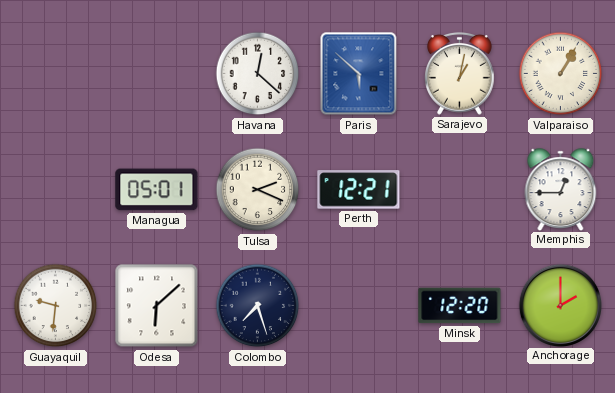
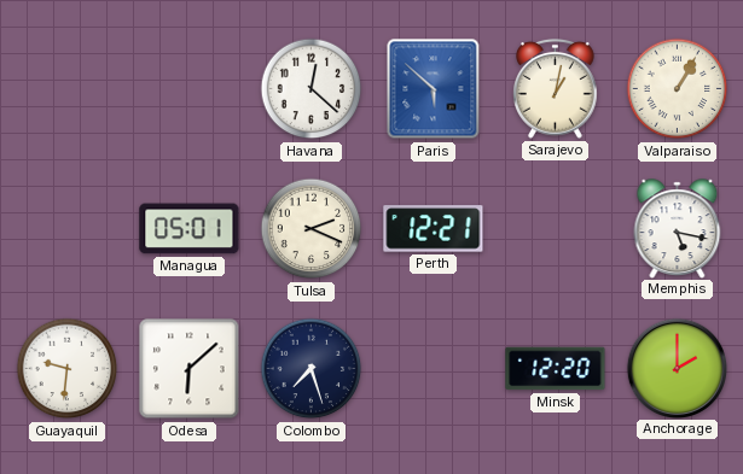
Memphis: 12:45 -> 5:17
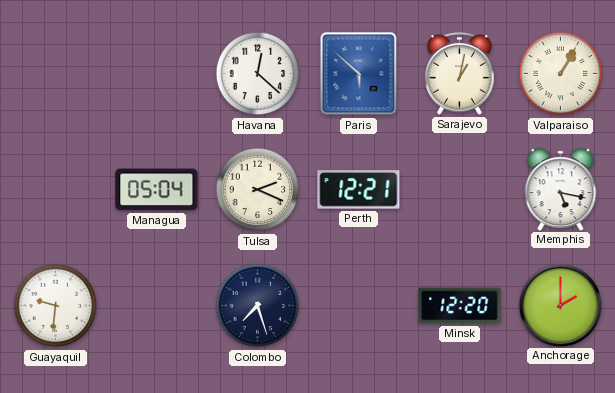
Managua: 05:01 -> 05:04
Odesa: 6:08 -> none
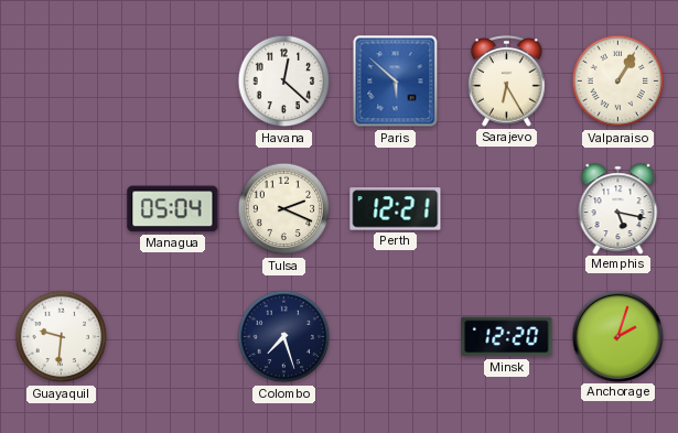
Sarajevo: 1:02 -> 6:25
Anchorage: 2:00 -> 2:03
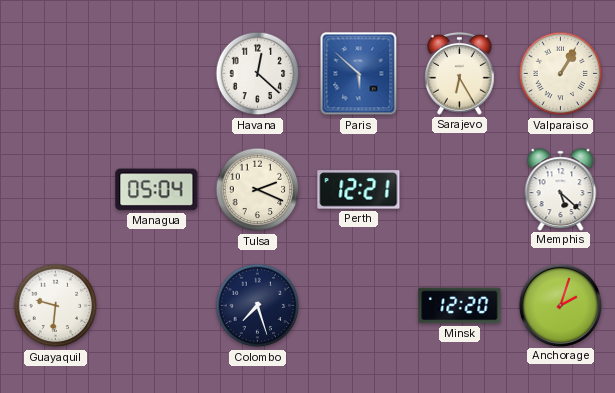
Memphis: 5:17 -> 5:22
